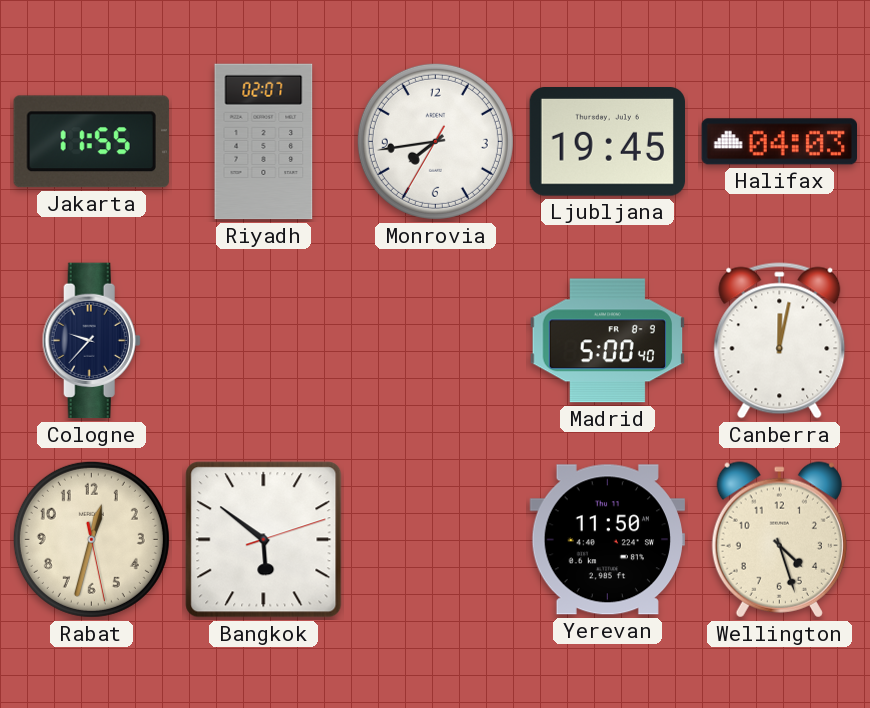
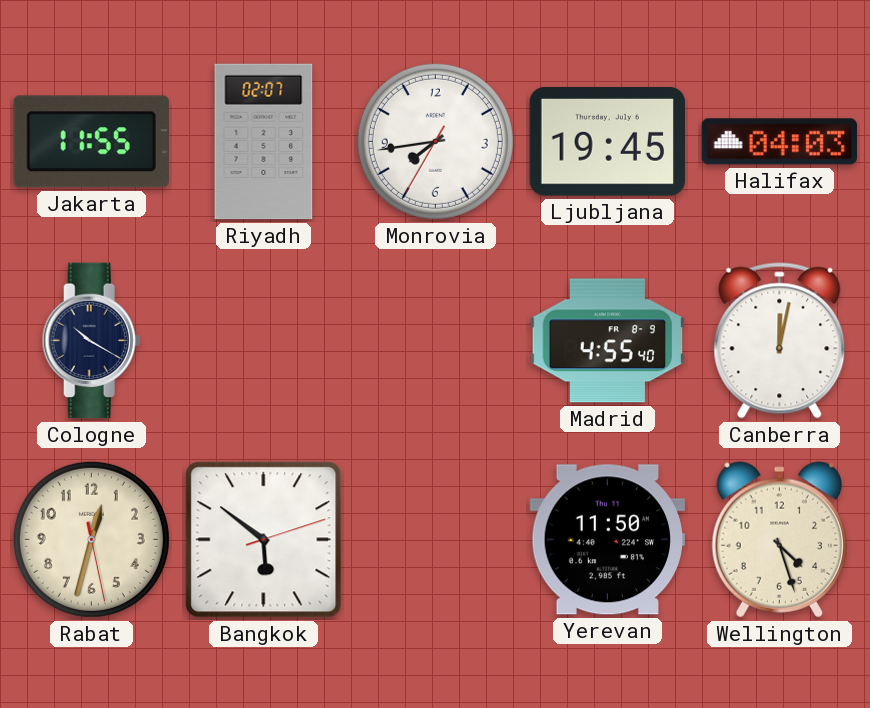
Cologne: 9:37 -> 10:20
Madrid: 5:00 -> 4:55
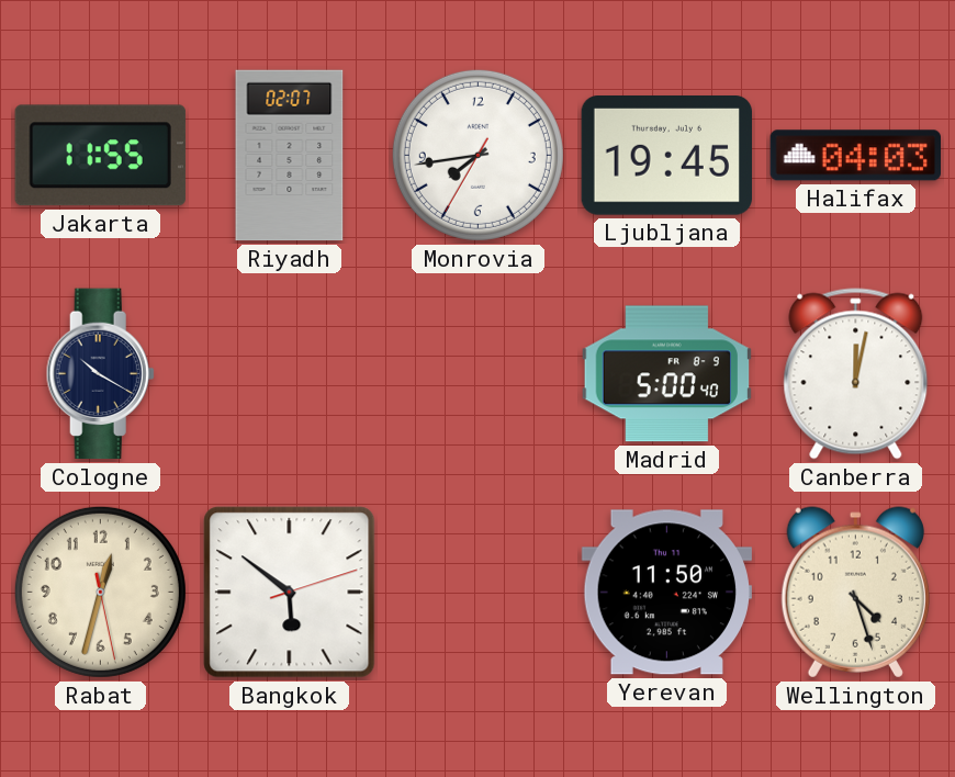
Madrid: 4:55 -> 5:00
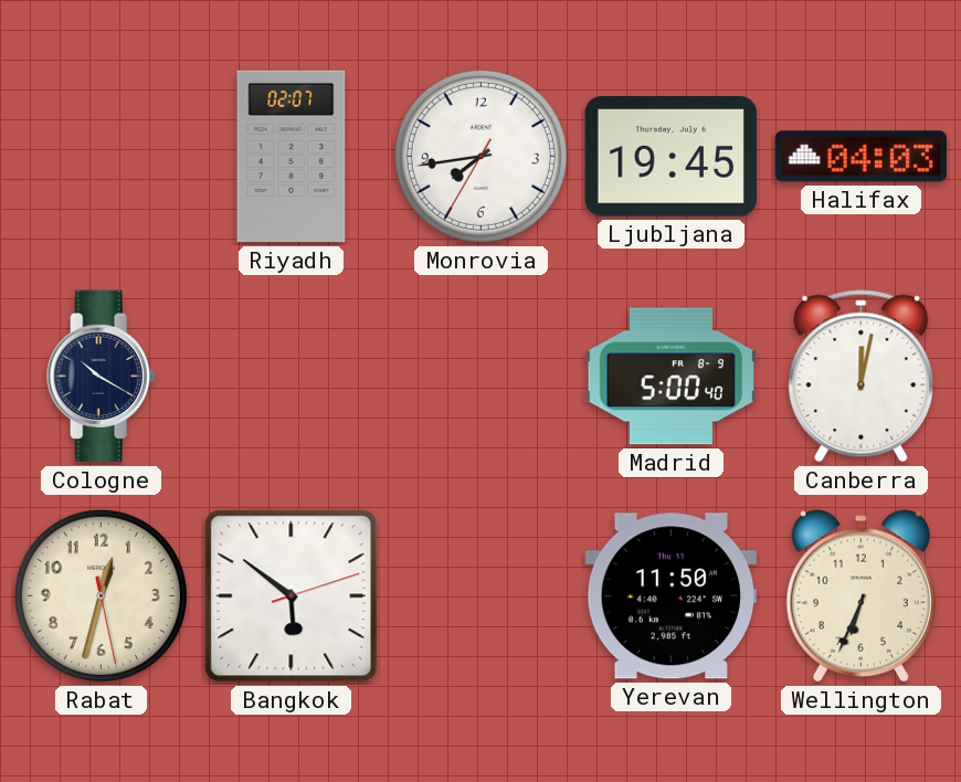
Jakarta: 11:55 -> none
Wellington: 4:27 -> 6:34
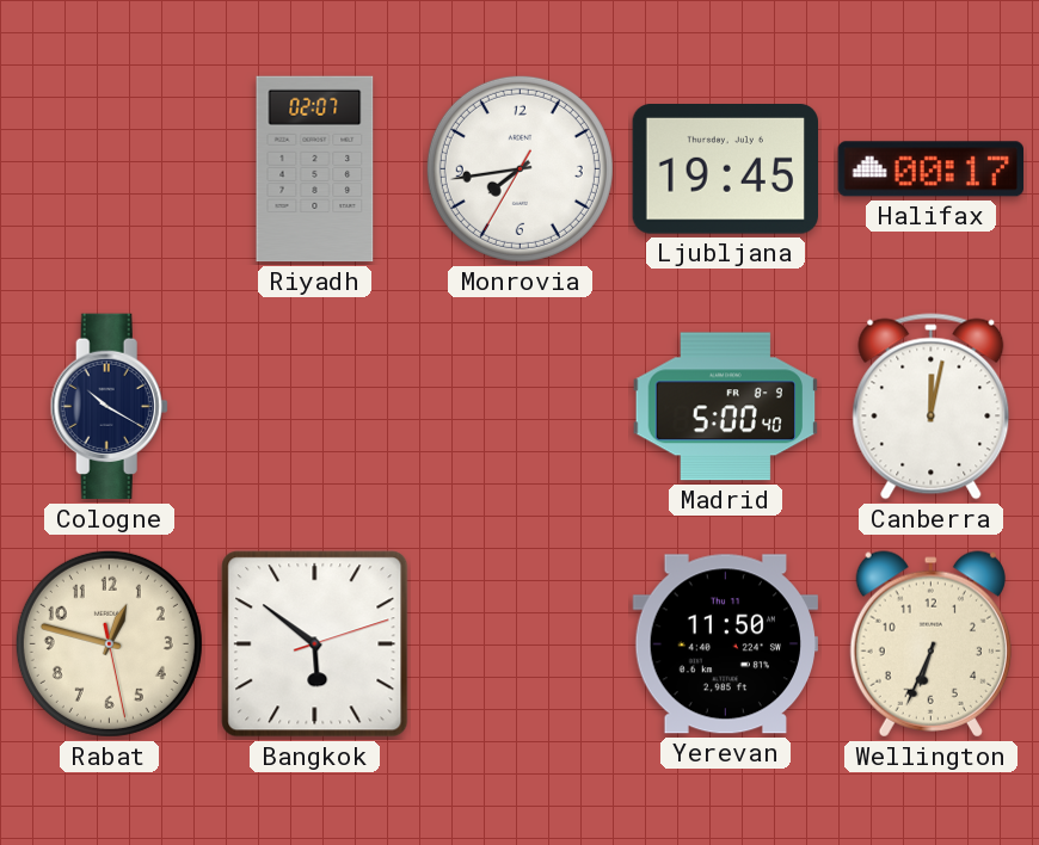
Halifax: 04:03 -> 00:17
Rabat: 12:32 -> 12:47
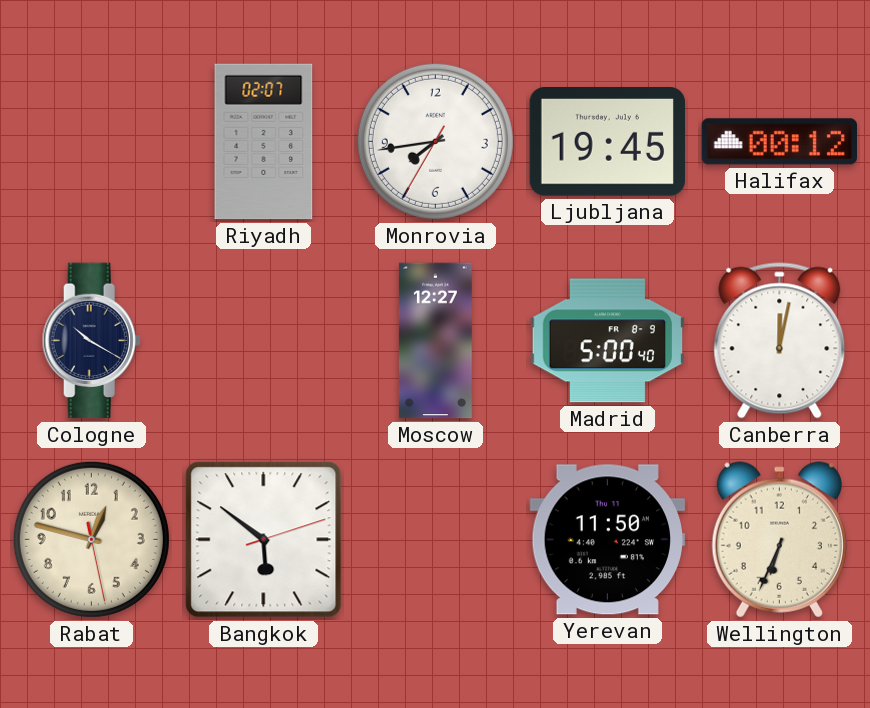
Halifax: 00:17 -> 00:12
Moscow: none -> 12:27
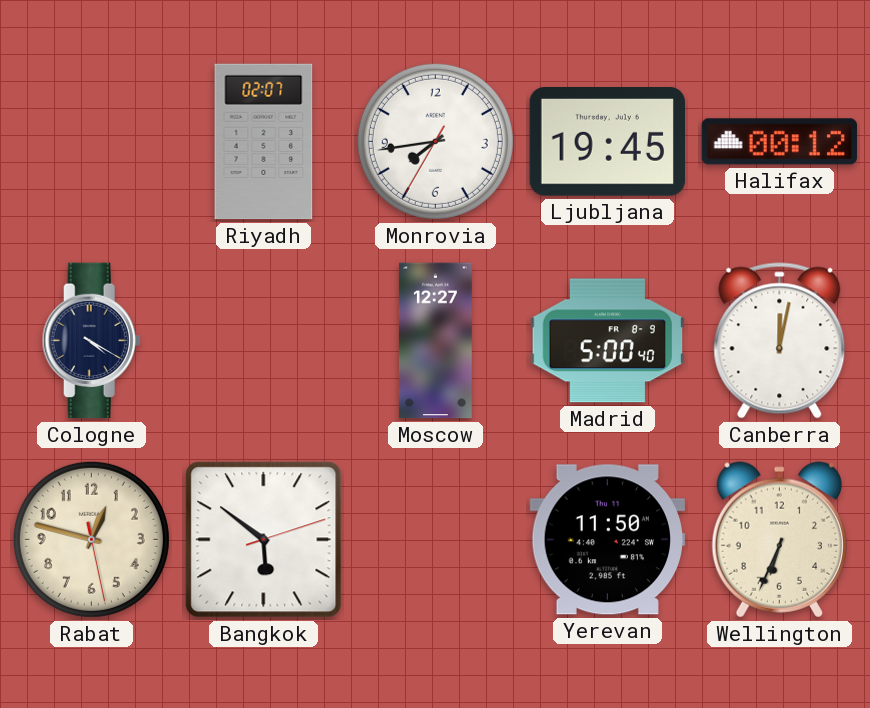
Cologne: 10:20 -> 4:20
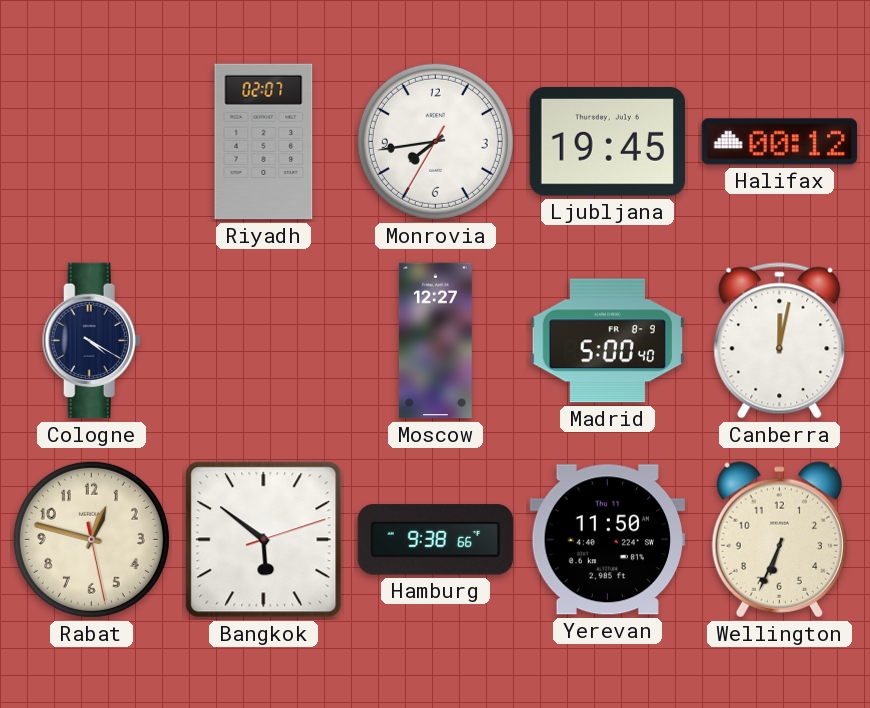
Hamburg: none -> 9:38
